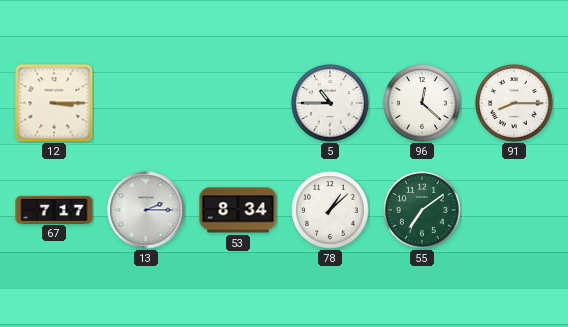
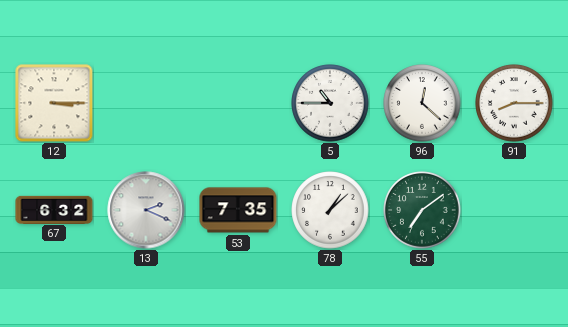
67: 7:17 -> 6:32
13: 2:15 -> 2:19
53: 8:34 -> 7:35
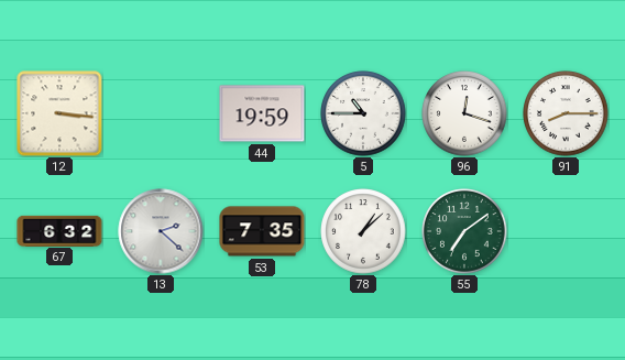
12: 3:15 -> 3:16
44: none -> 19:59
96: 12:22 -> 12:18
13: 2:19 -> 2:22
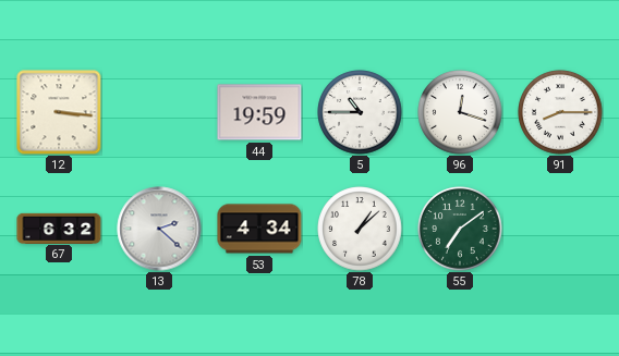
53: 7:35 -> 4:34
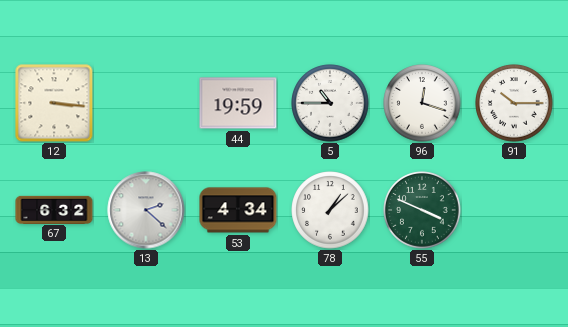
91: 8:15 -> 10:15
55: 7:09 -> 3:49
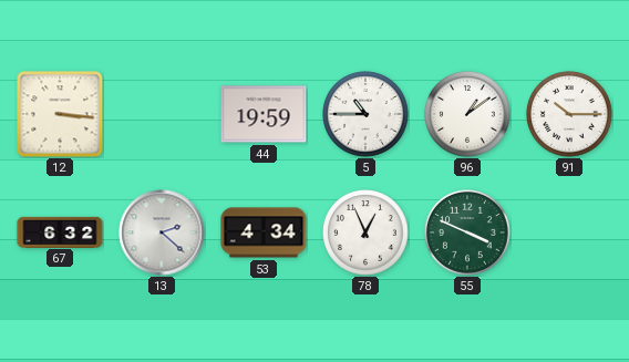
96: 12:18 -> 1:09
78: 1:08 -> 12:56
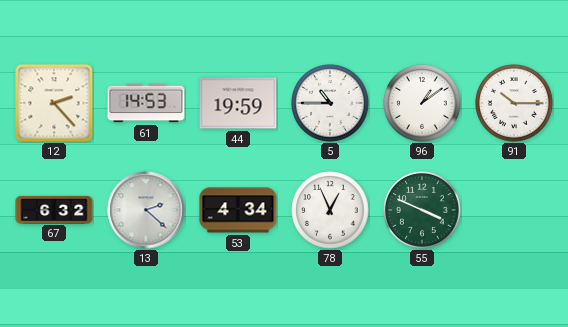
12: 3:16 -> 2:23
61: none -> 14:53
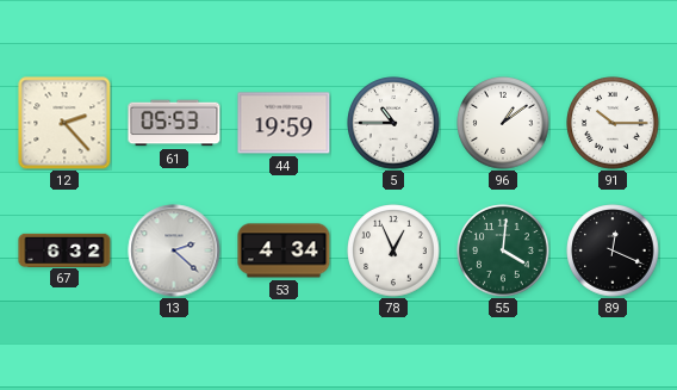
61: 14:53 -> 05:53
55: 3:49 -> 4:01
89: none -> 12:19
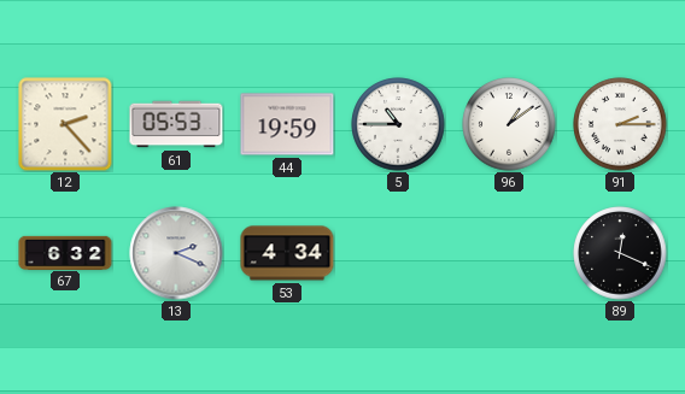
91: 10:15 -> 2:15
13: 2:22 -> 2:19
78: 12:56 -> none
55: 4:01 -> none
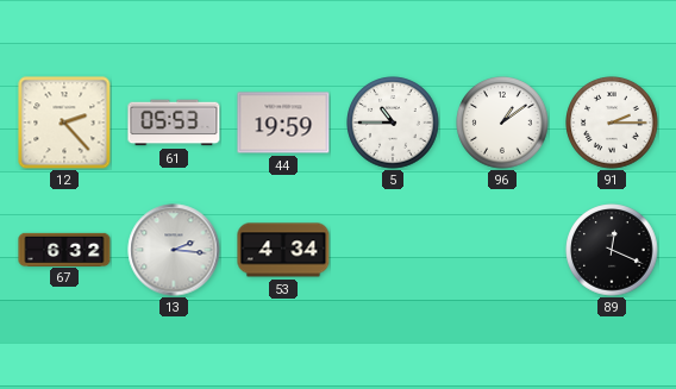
13: 2:19 -> 2:16
